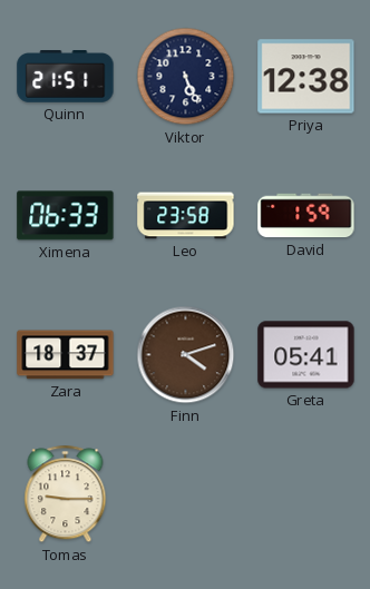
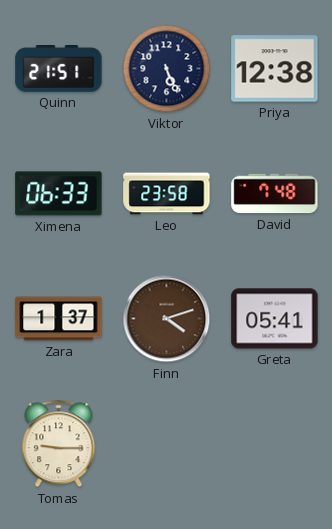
David: 1:59 -> 7:48
Zara: 18:37 -> 1:37
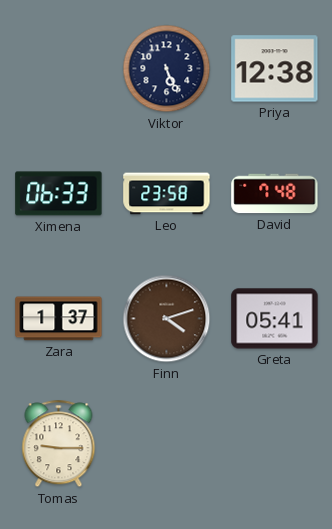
Quinn: 21:51 -> none
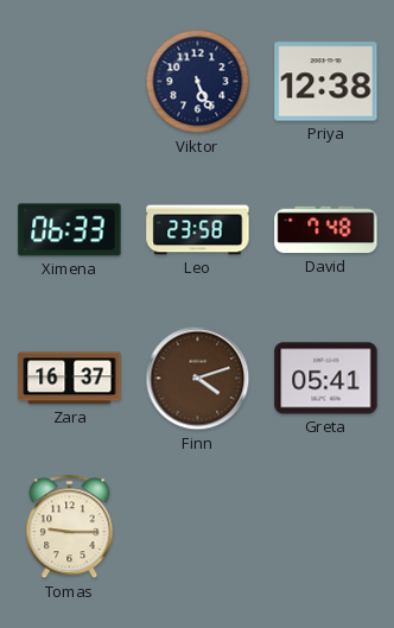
Zara: 1:37 -> 16:37
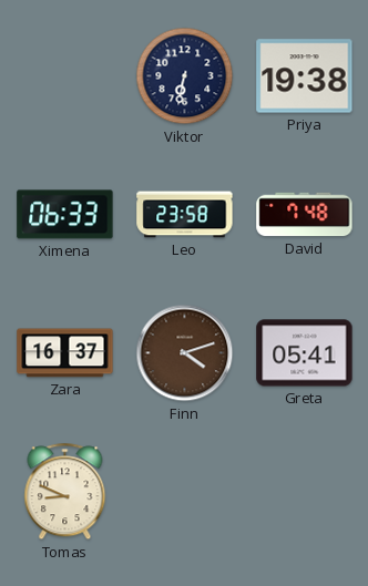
Viktor: 5:26 -> 6:32
Priya: 12:38 -> 19:38
Tomas: 9:15 -> 8:49
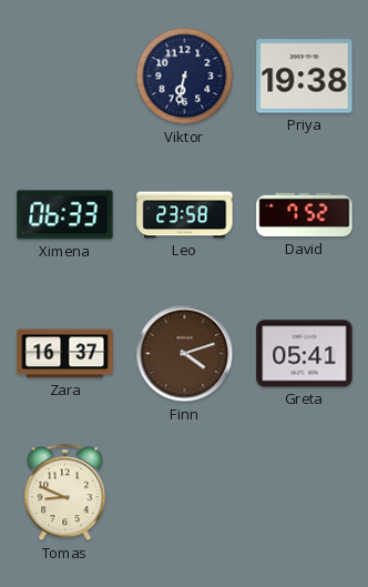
David: 7:48 -> 7:52
